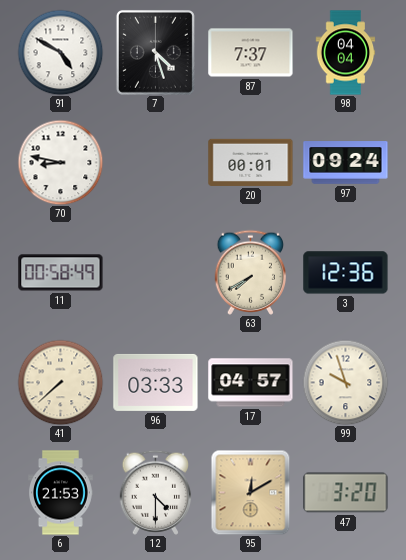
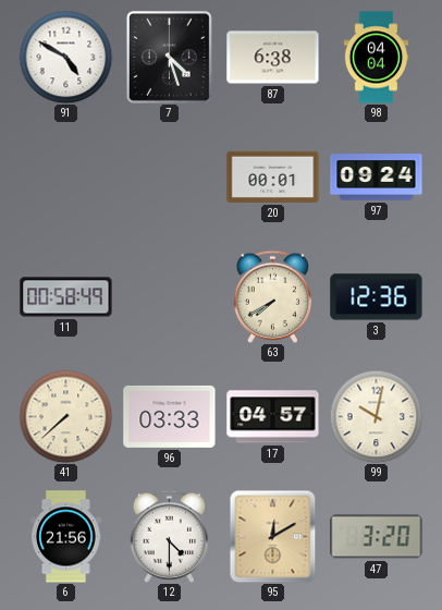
87: 7:37 -> 6:38
70: 8:47 -> none
99: 9:57 -> 10:02
6: 21:53 -> 21:56
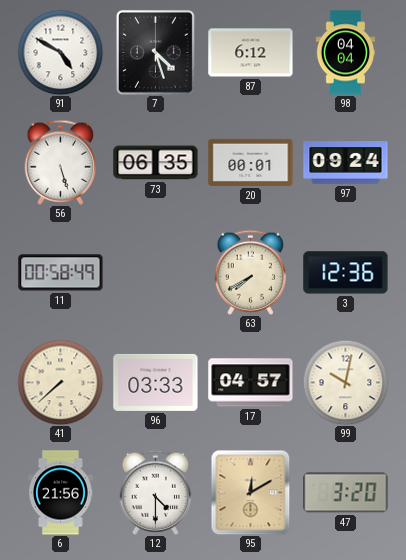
87: 6:38 -> 6:12
56: none -> 5:27
73: none -> 06:35
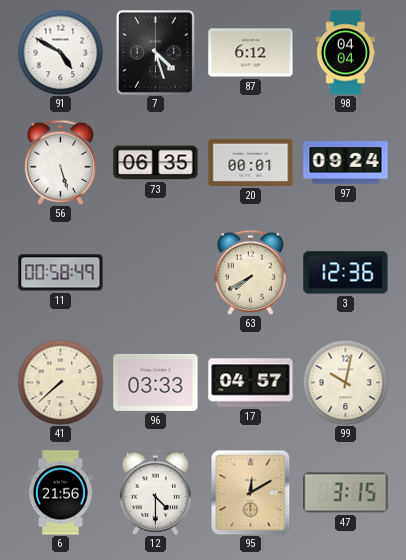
47: 3:20 -> 3:15
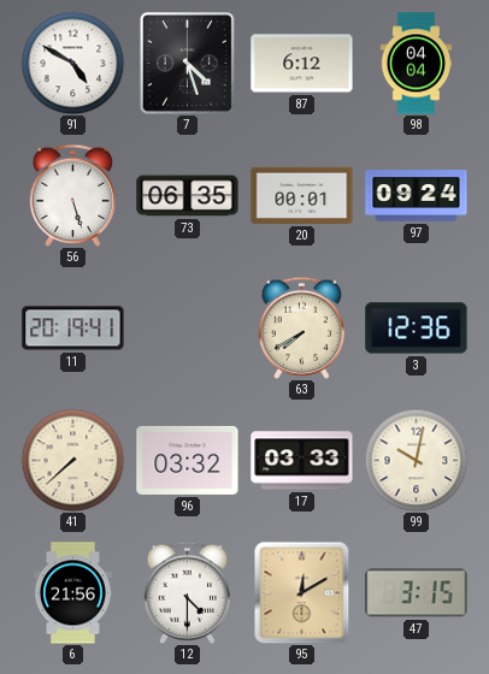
11: 00:58 -> 20:19
96: 03:33 -> 03:32
17: 04:57 -> 03:33
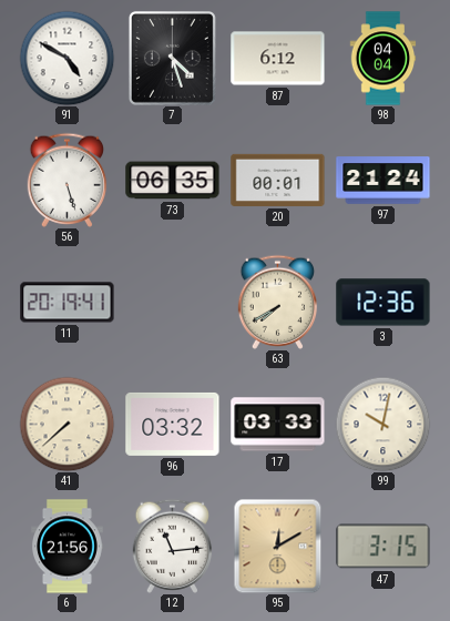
97: 09:24 -> 21:24
12: 4:30 -> 11:14
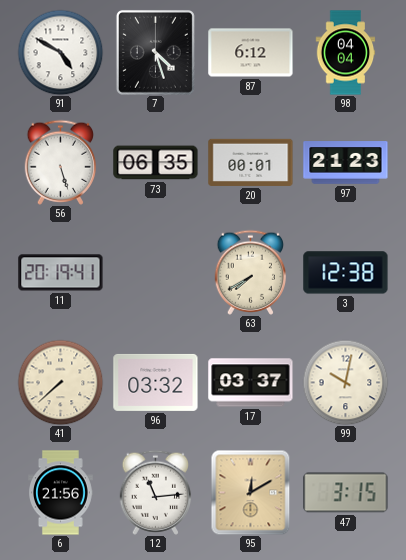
97: 21:24 -> 21:23
3: 12:36 -> 12:38
17: 03:33 -> 03:37
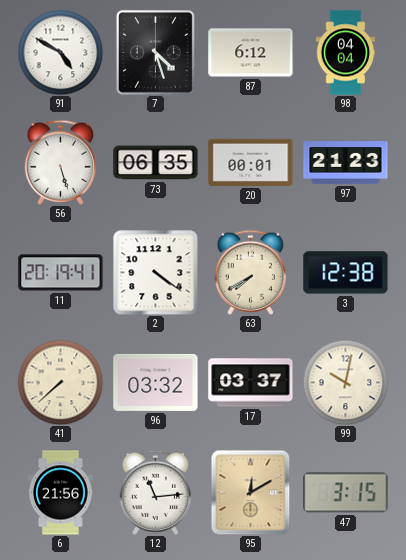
2: none -> 4:21
